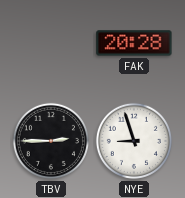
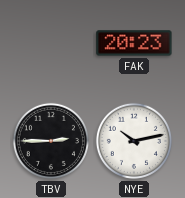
FAK: 20:28 -> 20:23
NYE: 8:57 -> 10:13
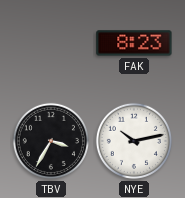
FAK: 20:23 -> 8:23
TBV: 2:45 -> 3:35
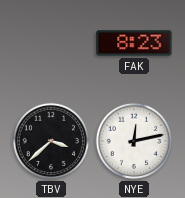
TBV: 3:35 -> 3:38
NYE: 10:13 -> 12:13
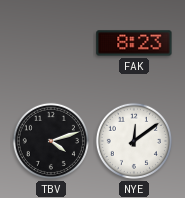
TBV: 3:38 -> 4:12
NYE: 12:13 -> 12:09
